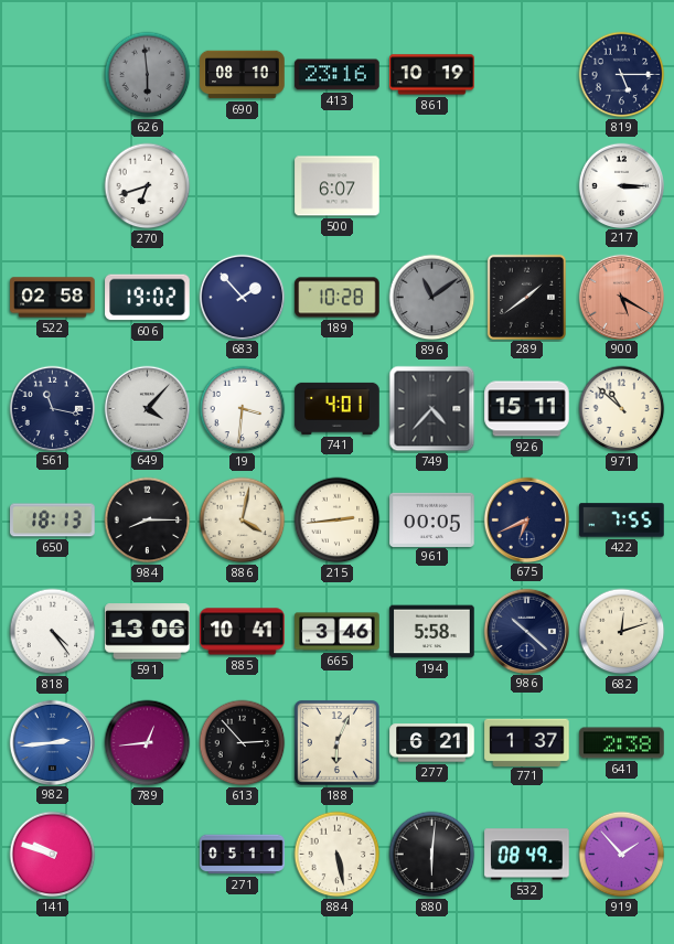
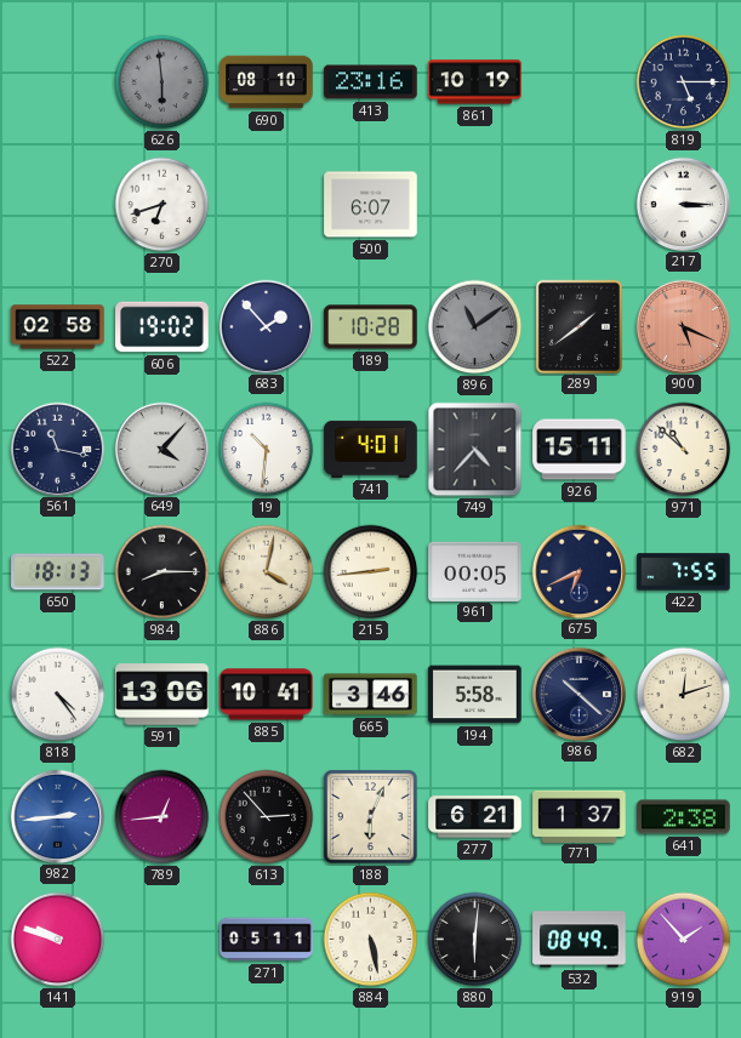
900: 5:20 -> 5:19
19: 3:31 -> 10:31
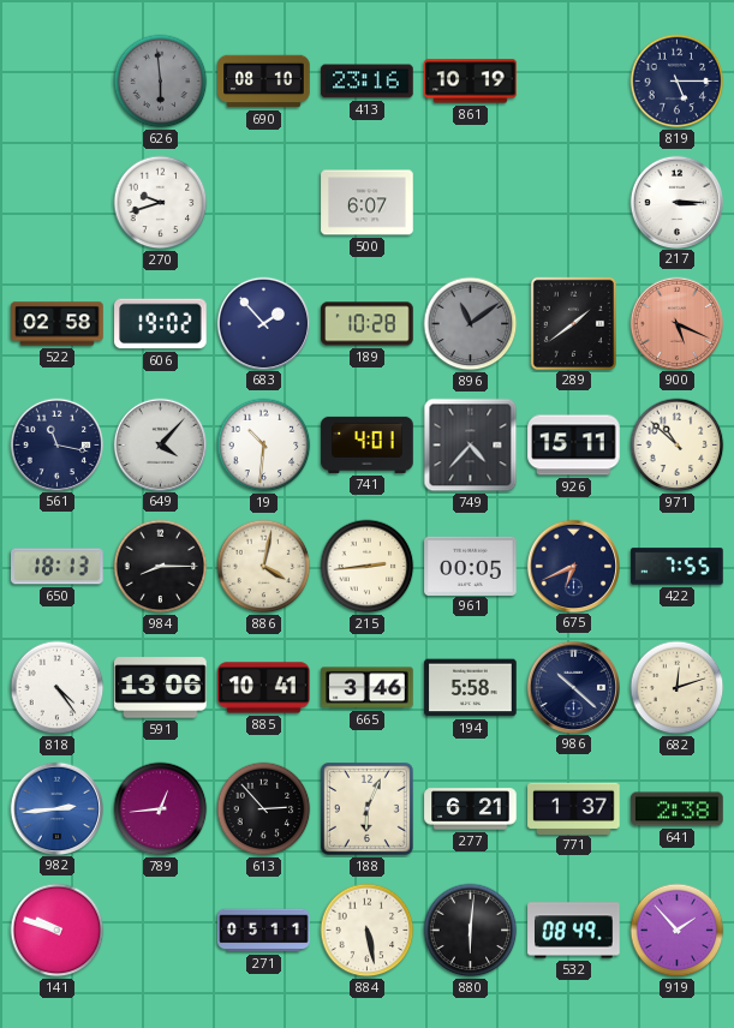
270: 6:42 -> 9:42
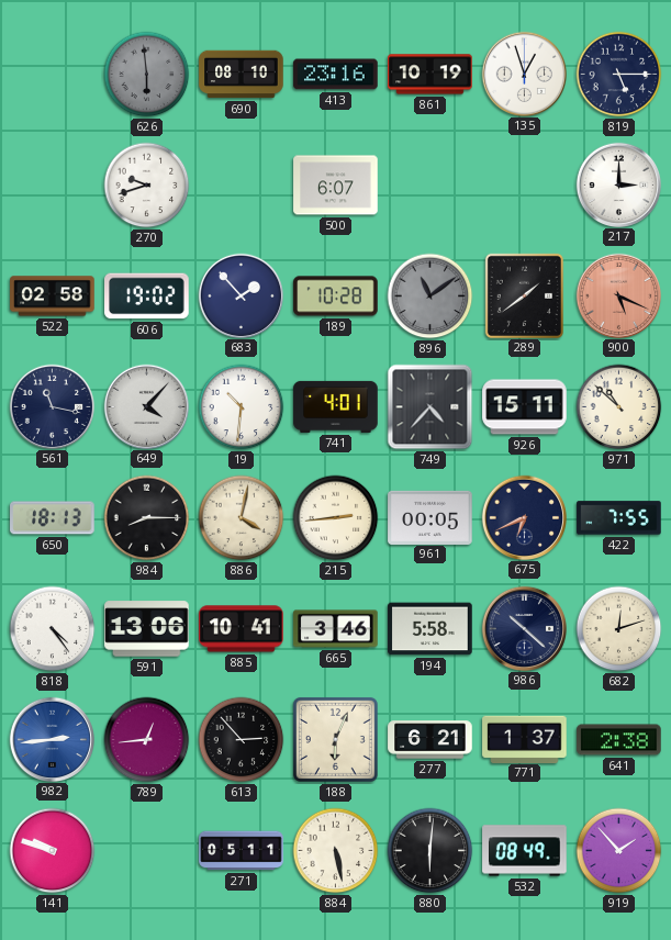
135: none -> 12:57
217: 3:15 -> 3:00
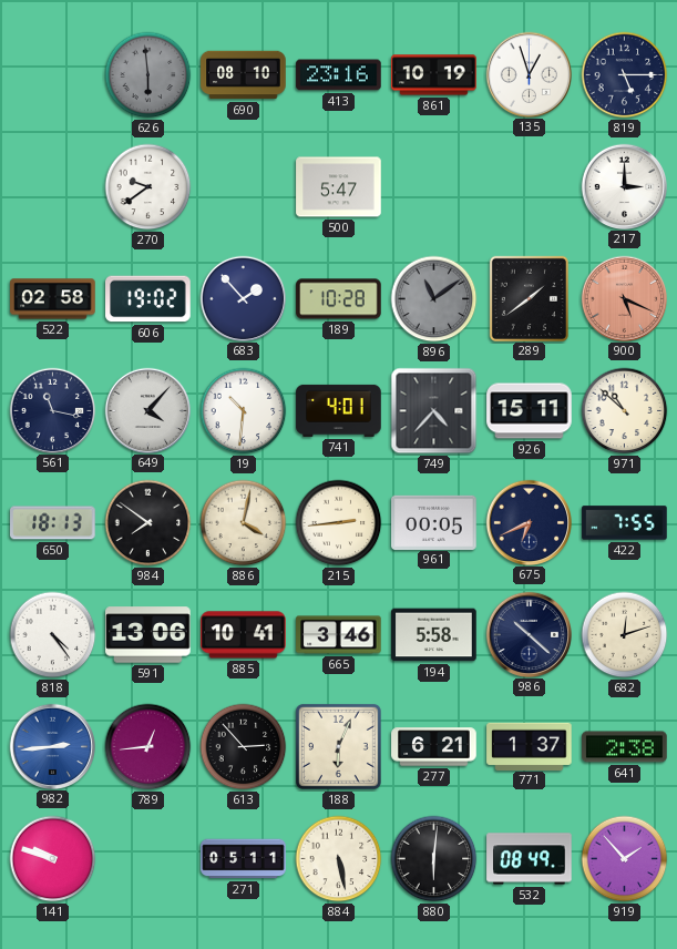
270: 9:42 -> 9:39
500: 6:07 -> 5:47
984: 8:15 -> 7:51
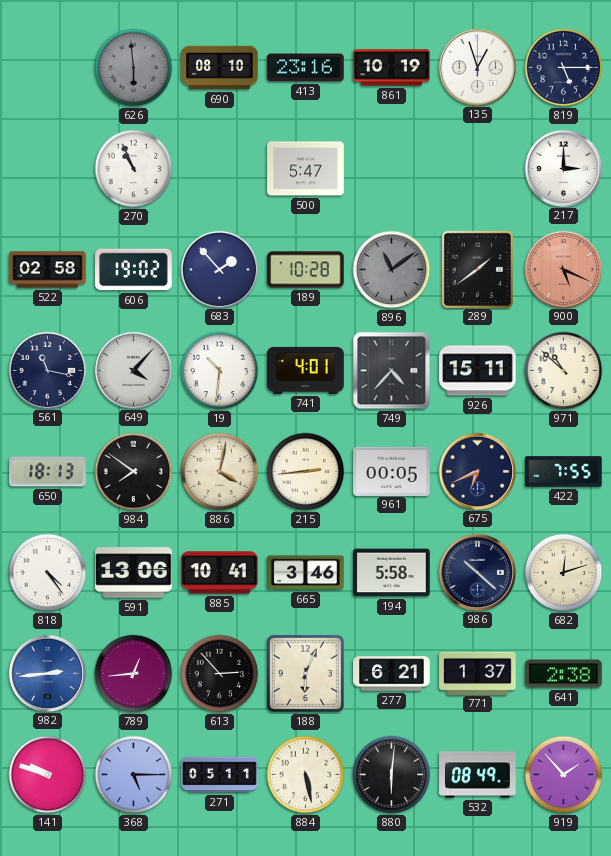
270: 9:39 -> 10:56
368: none -> 5:15
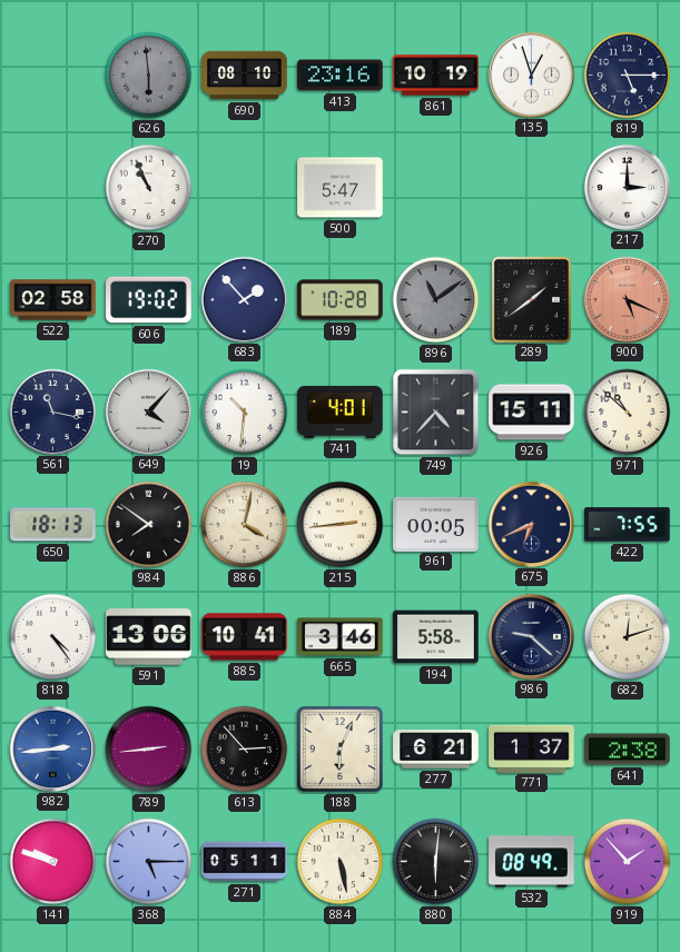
986: 10:22 -> 9:22
789: 12:44 -> 2:44
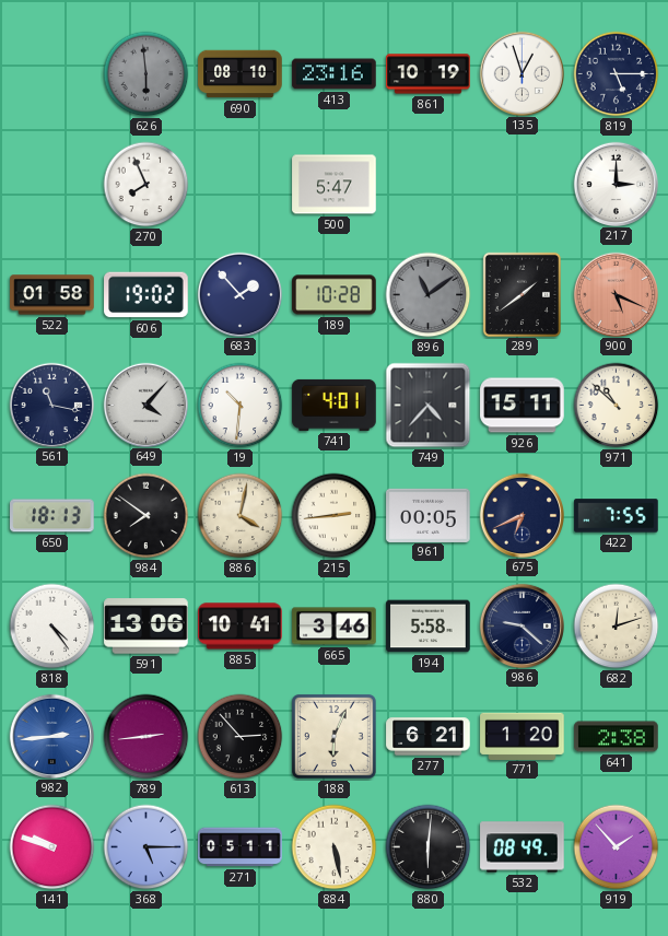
270: 10:56 -> 7:56
522: 02:58 -> 01:58
771: 1:37 -> 1:20
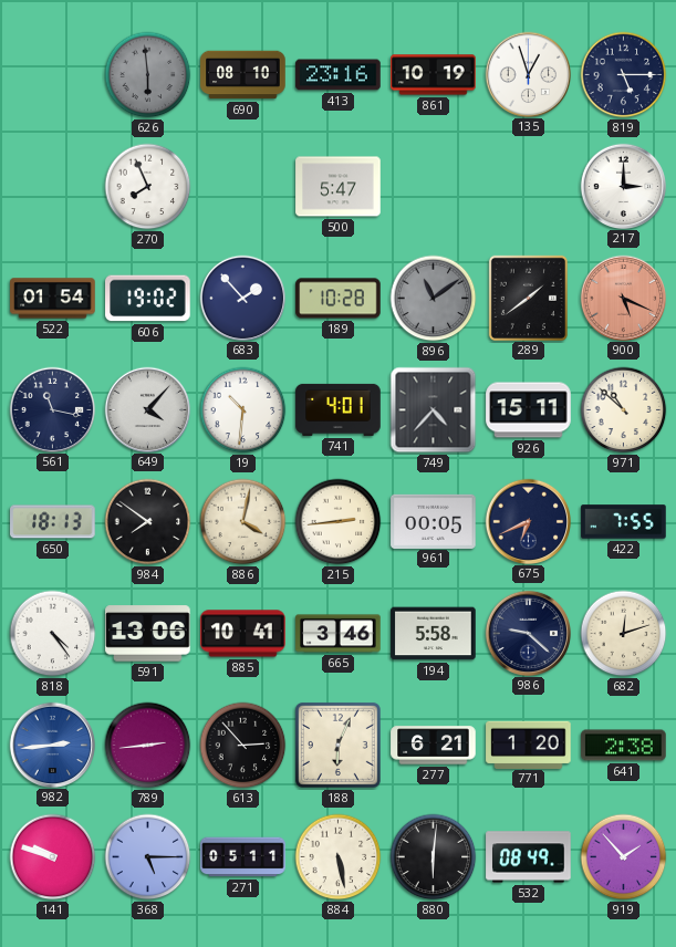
522: 01:58 -> 01:54
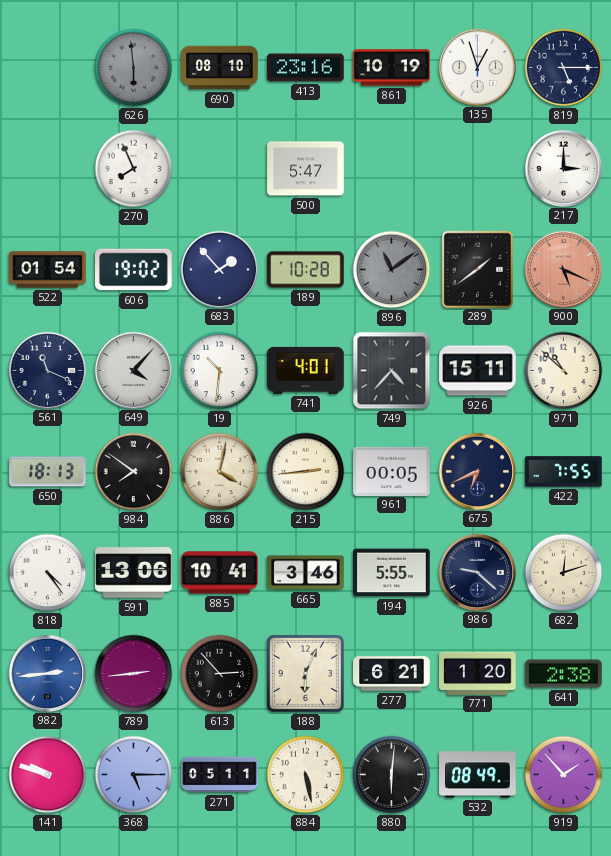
561: 11:17 -> 11:19
194: 5:58 -> 5:55
